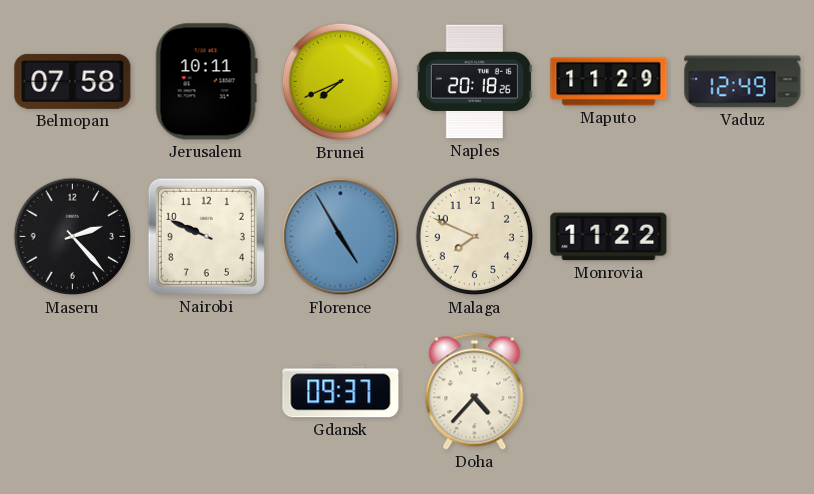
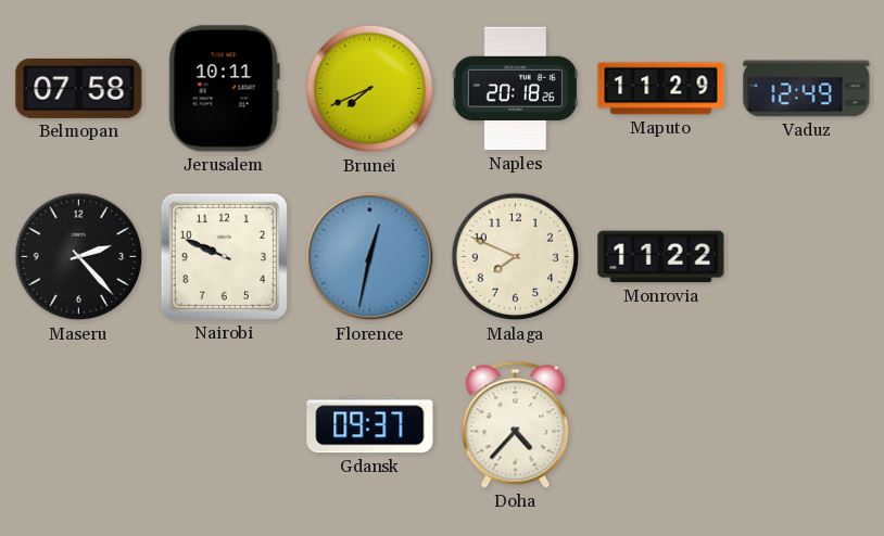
Florence: 4:55 -> 12:32
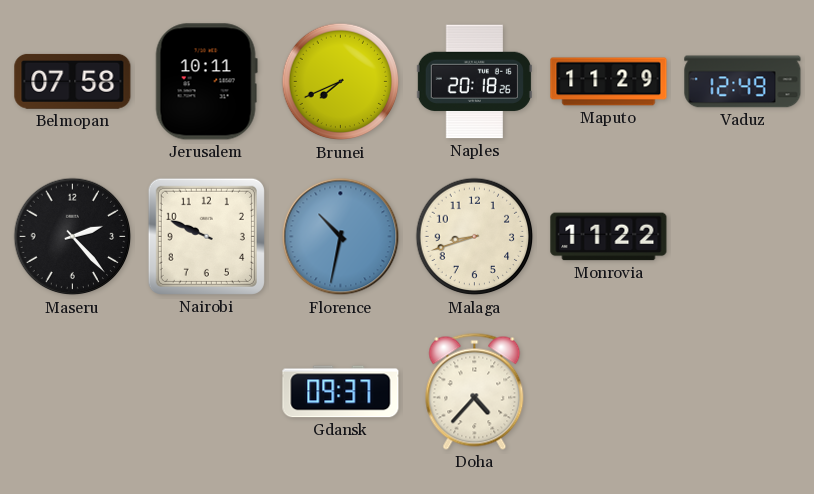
Florence: 12:32 -> 10:32
Malaga: 7:49 -> 8:42
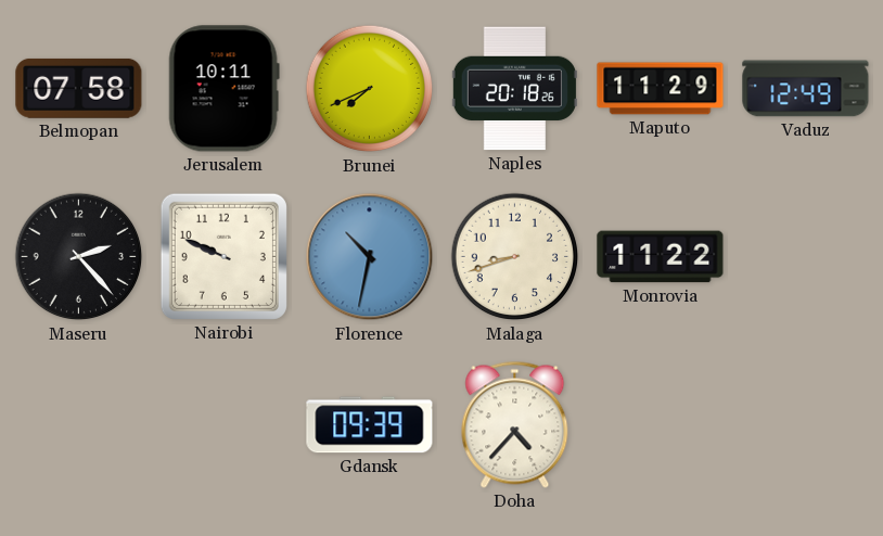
Gdansk: 09:37 -> 09:39
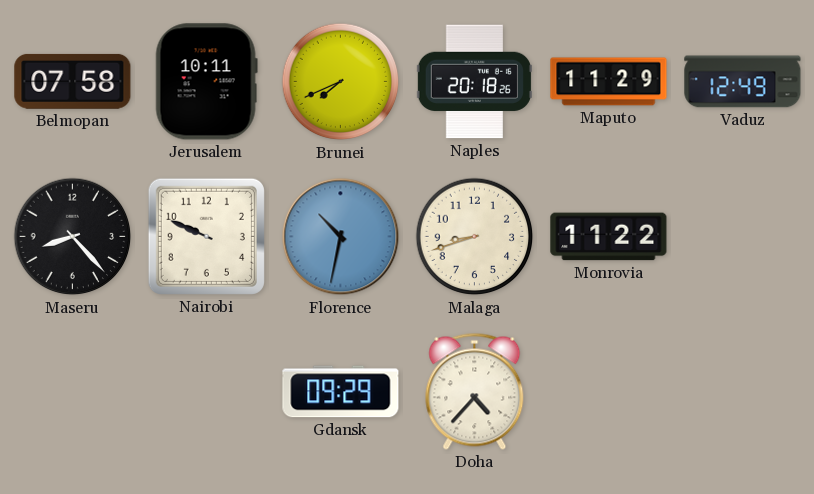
Maseru: 2:23 -> 8:23
Gdansk: 09:39 -> 09:29
